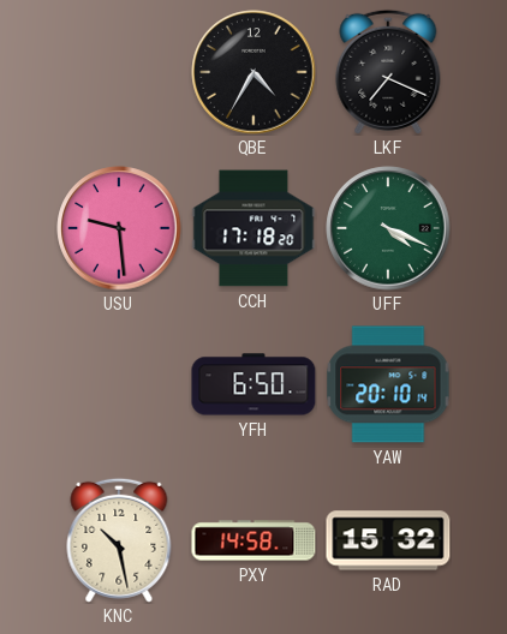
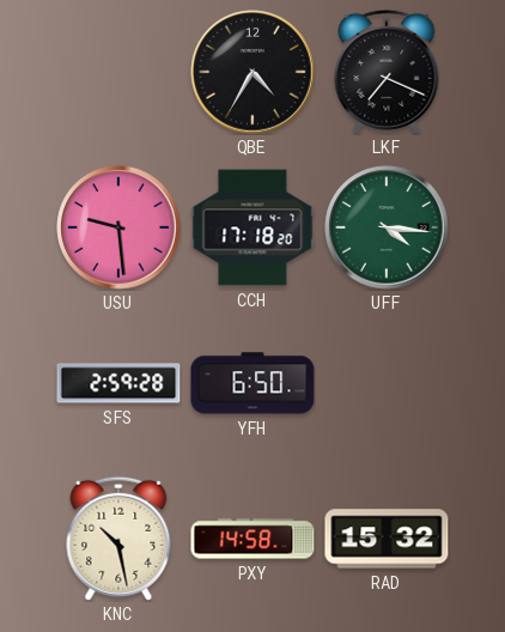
UFF: 4:19 -> 4:16
SFS: none -> 2:59
YAW: 20:10 -> none
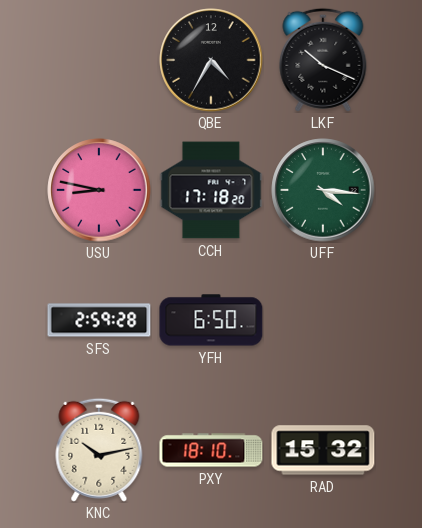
LKF: 7:19 -> 10:19
USU: 9:29 -> 8:47
KNC: 10:28 -> 10:13
PXY: 14:58 -> 18:10
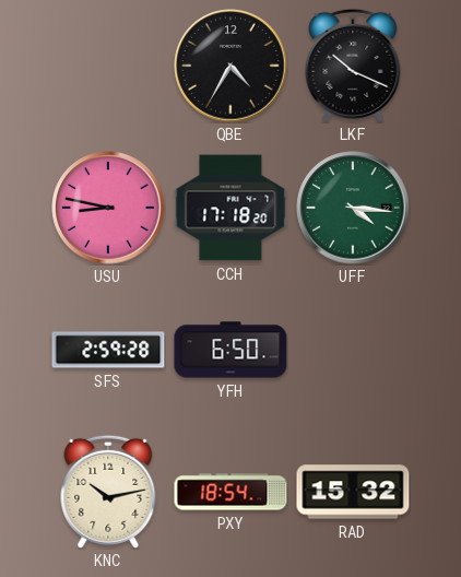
PXY: 18:10 -> 18:54
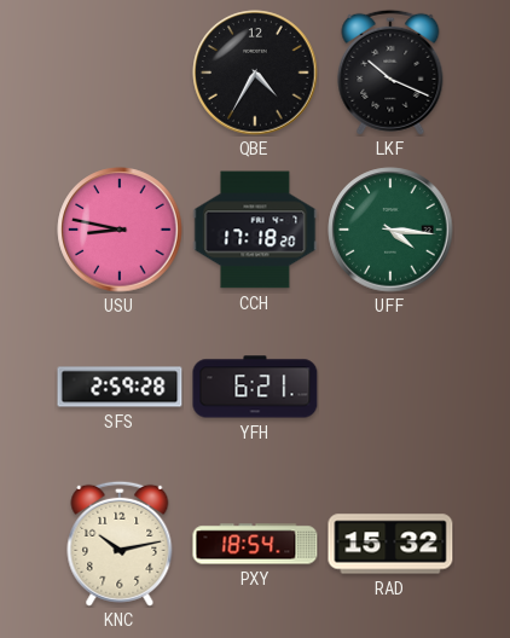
YFH: 6:50 -> 6:21
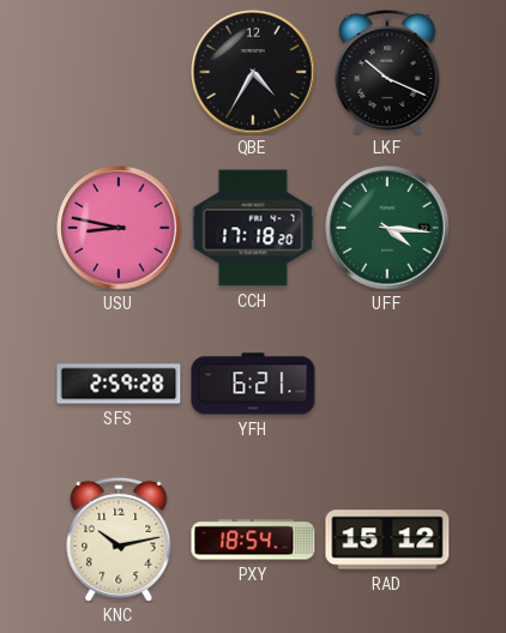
RAD: 15:32 -> 15:12
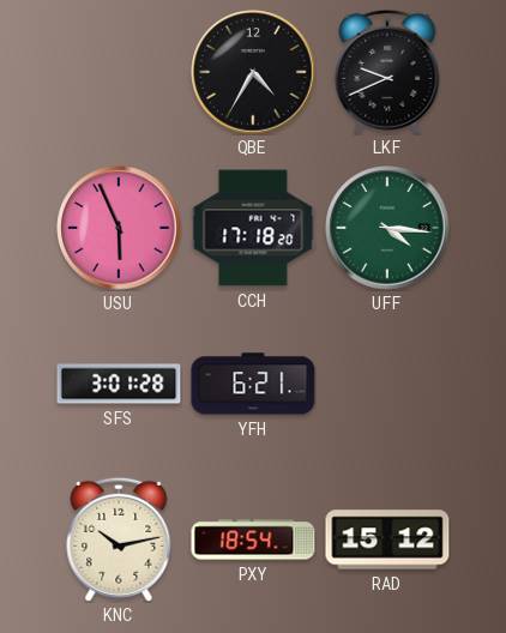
LKF: 10:19 -> 9:41
USU: 8:47 -> 5:56
SFS: 2:59 -> 3:01
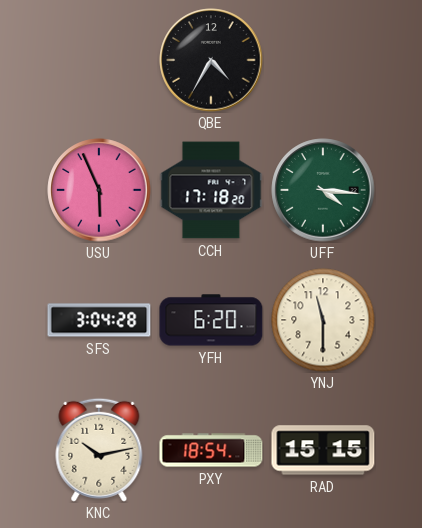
LKF: 9:41 -> none
SFS: 3:01 -> 3:04
YFH: 6:21 -> 6:20
YNJ: none -> 11:30
RAD: 15:12 -> 15:15
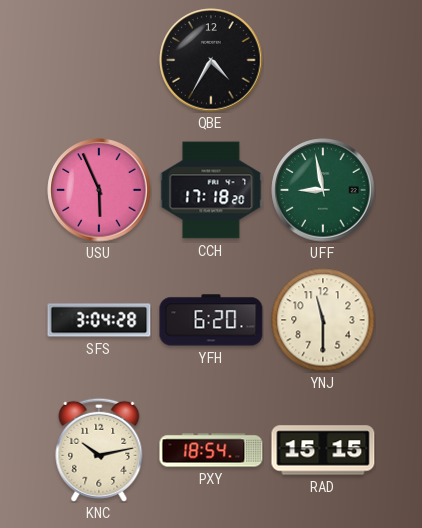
UFF: 4:16 -> 8:58
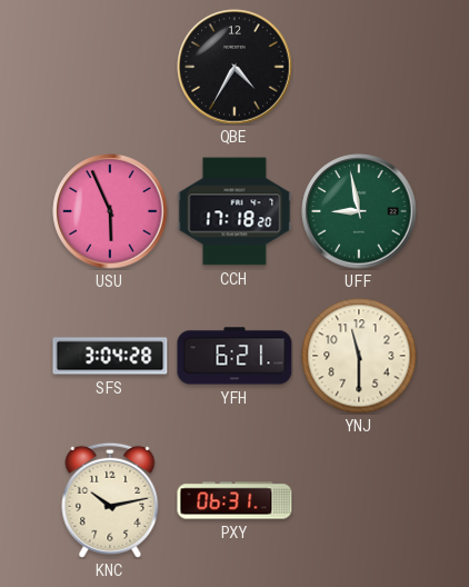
YFH: 6:20 -> 6:21
PXY: 18:54 -> 06:31
RAD: 15:15 -> none
